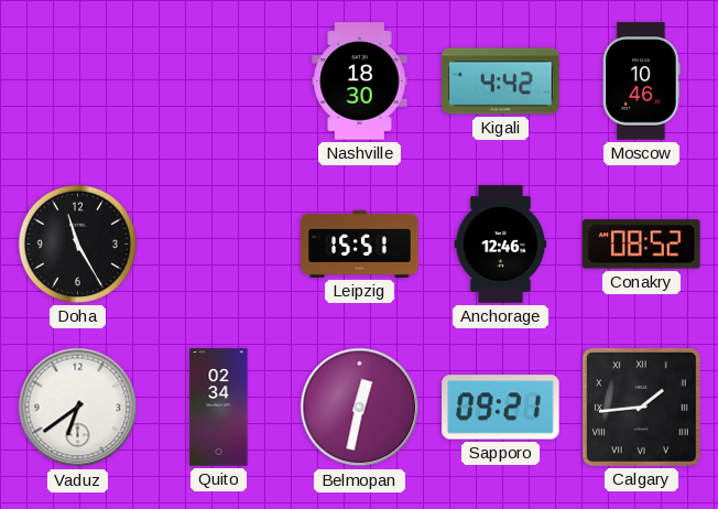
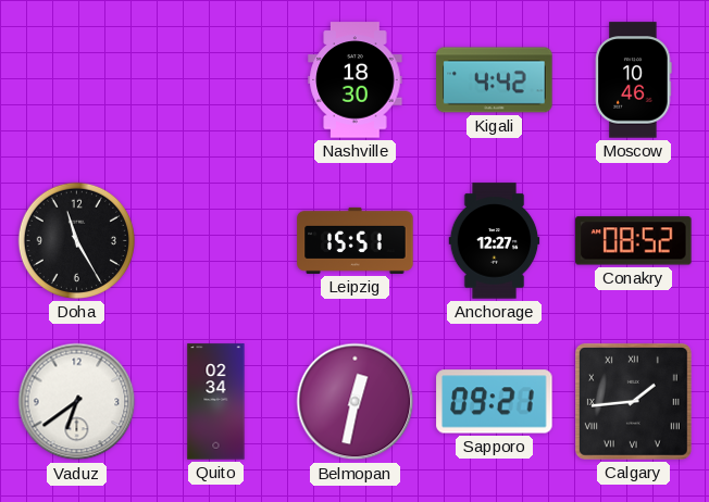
Anchorage: 12:46 -> 12:27
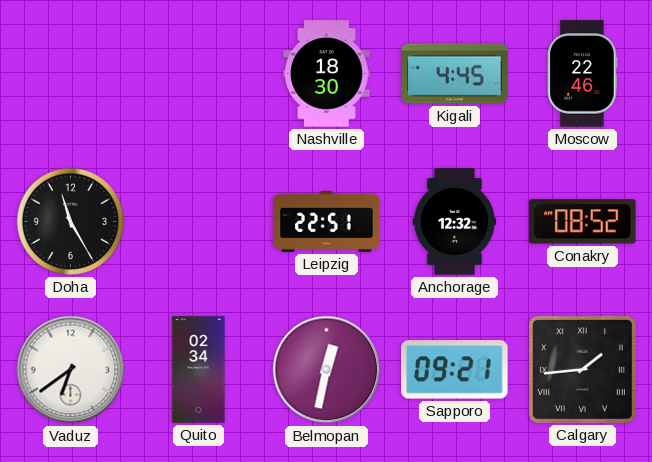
Kigali: 4:42 -> 4:45
Moscow: 10:46 -> 22:46
Leipzig: 15:51 -> 22:51
Anchorage: 12:27 -> 12:32
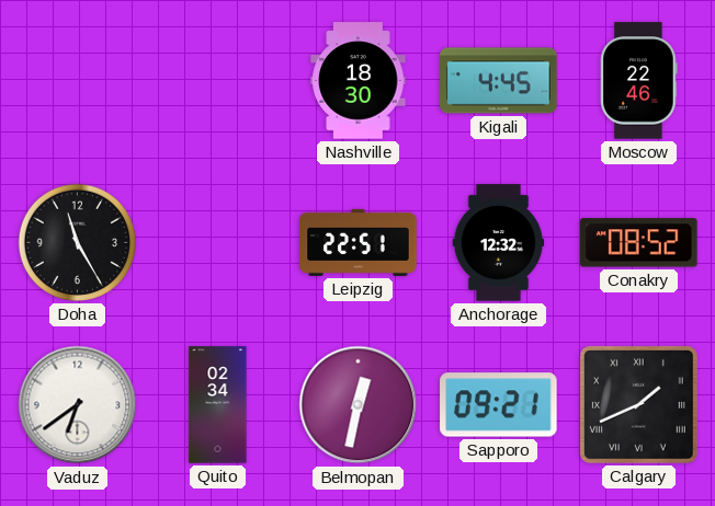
Calgary: 1:44 -> 1:41
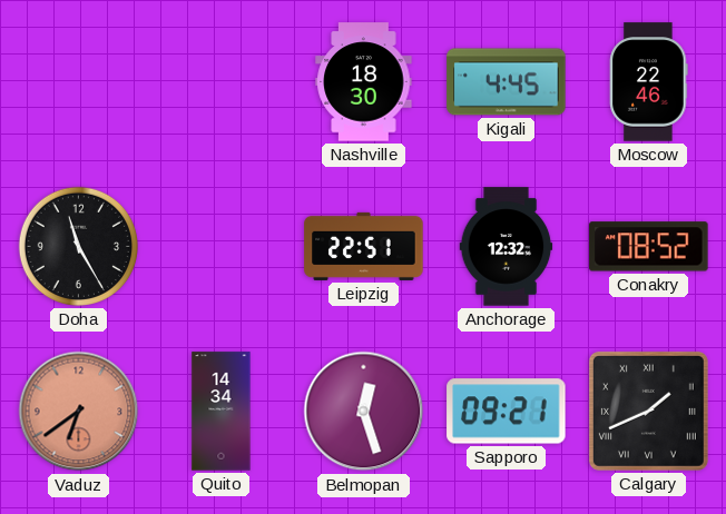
Vaduz dial: white -> salmon
Quito: 02:34 -> 14:34
Belmopan: 12:32 -> 12:27
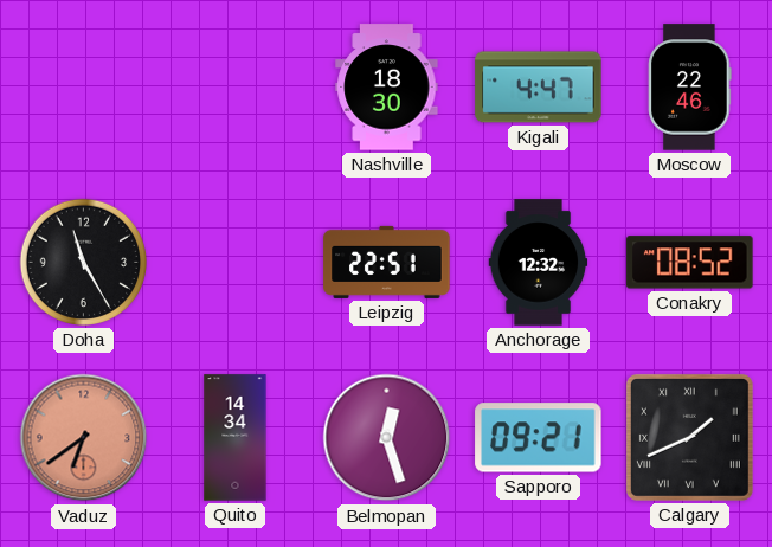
Kigali: 4:45 -> 4:47
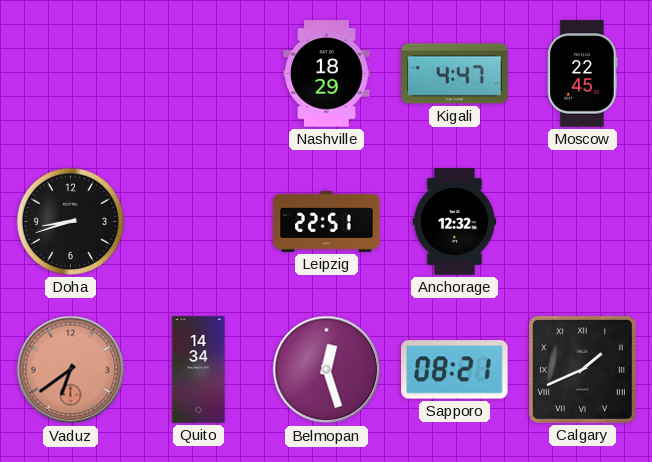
Nashville: 18:30 -> 18:29
Moscow: 22:46 -> 22:45
Doha: 11:25 -> 8:42
Conakry: 08:52 -> none
Sapporo: 09:21 -> 08:21
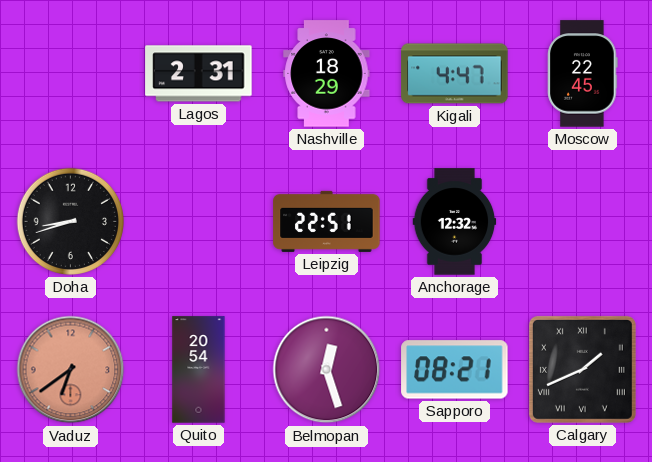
Lagos: none -> 2:31
Quito: 14:34 -> 20:54
